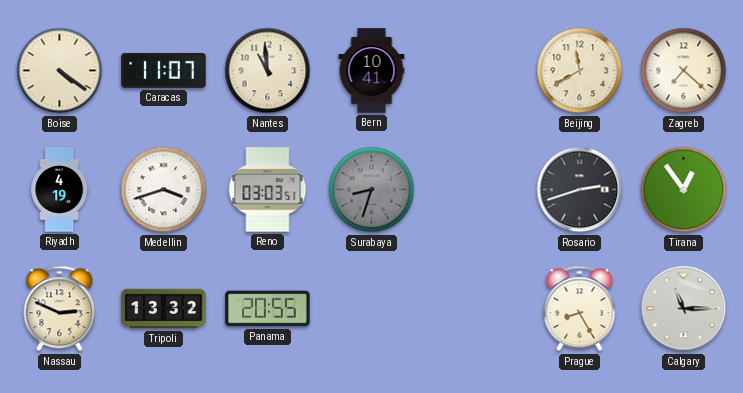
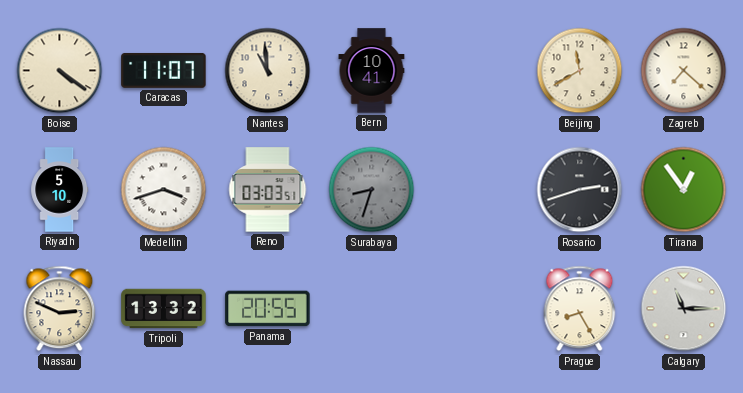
Riyadh: 4:19 -> 5:10
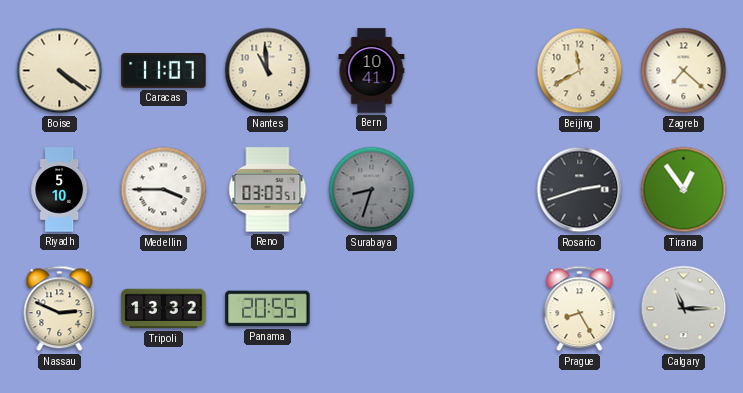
Medellin: 3:42 -> 3:45
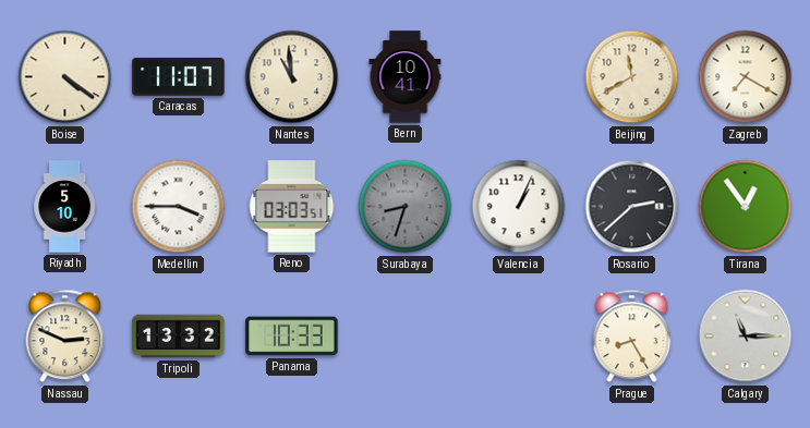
Zagreb: 7:22 -> 7:20
Valencia: none -> 1:04
Rosario: 2:42 -> 2:38
Panama: 20:55 -> 10:33
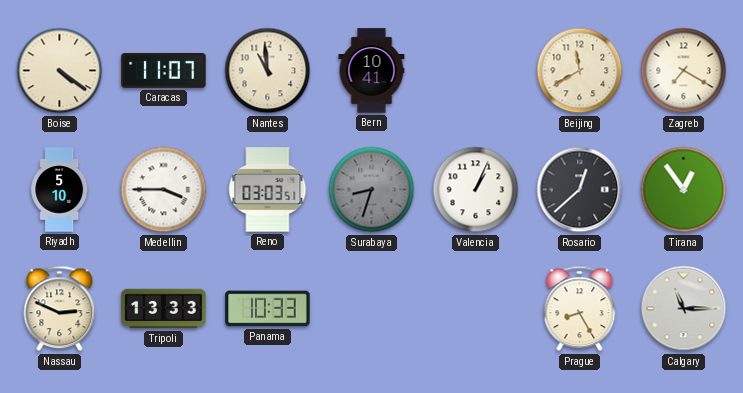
Rosario: 2:38 -> 12:38
Tripoli: 13:32 -> 13:33
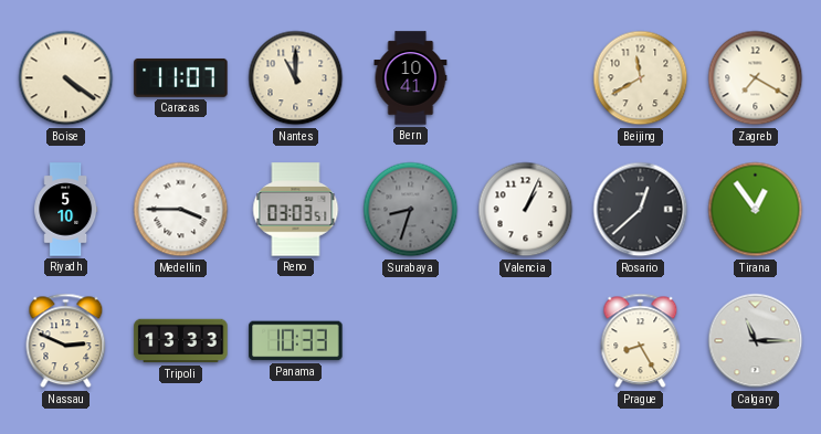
Nantes: 10:59 -> 11:00
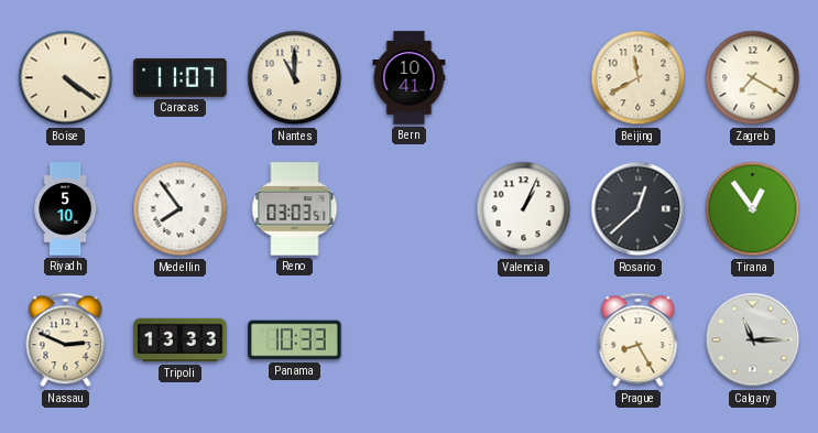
Medellin: 3:45 -> 7:54
Surabaya: 8:33 -> none
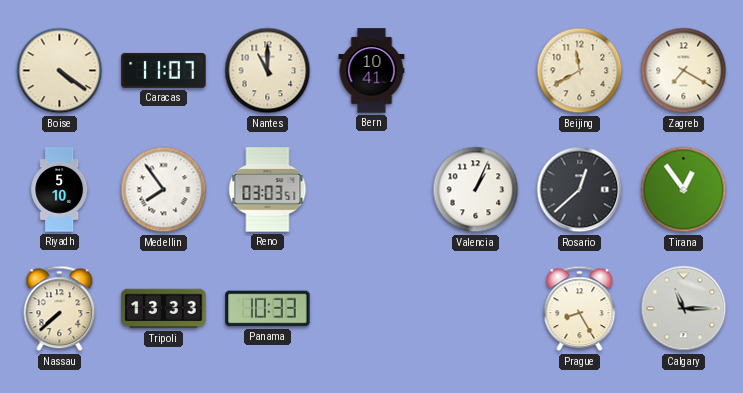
Nassau: 2:49 -> 7:38
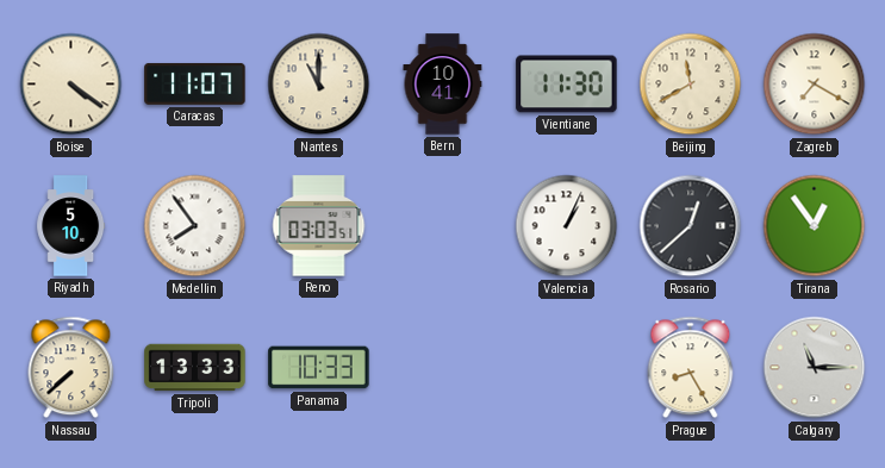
Vientiane: none -> 11:30
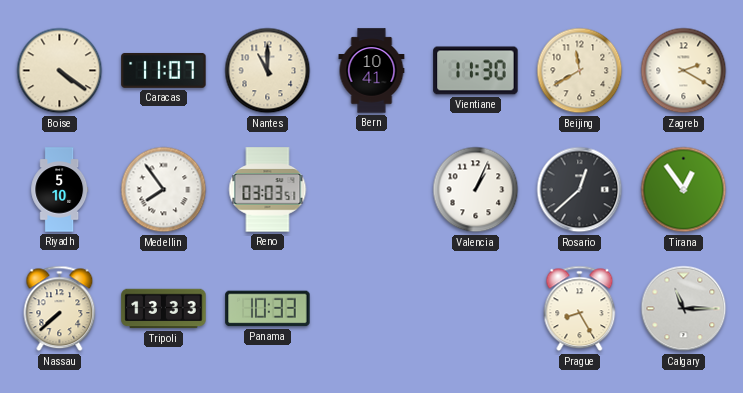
Zagreb: 7:20 -> 2:20
